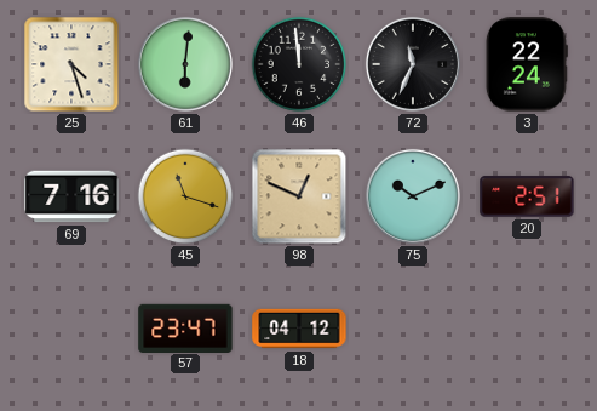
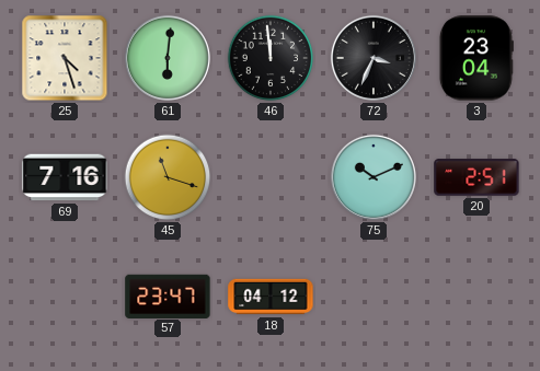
72: 11:34 -> 3:34
3: 22:24 -> 23:04
98: 12:49 -> none
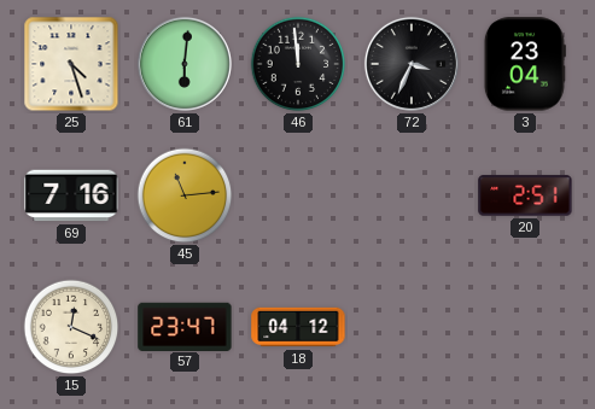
45: 11:18 -> 11:14
75: 10:11 -> none
15: none -> 12:19
